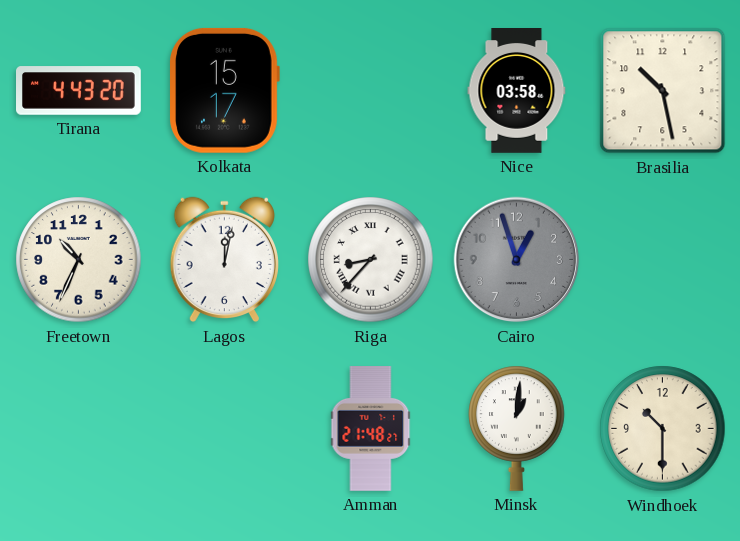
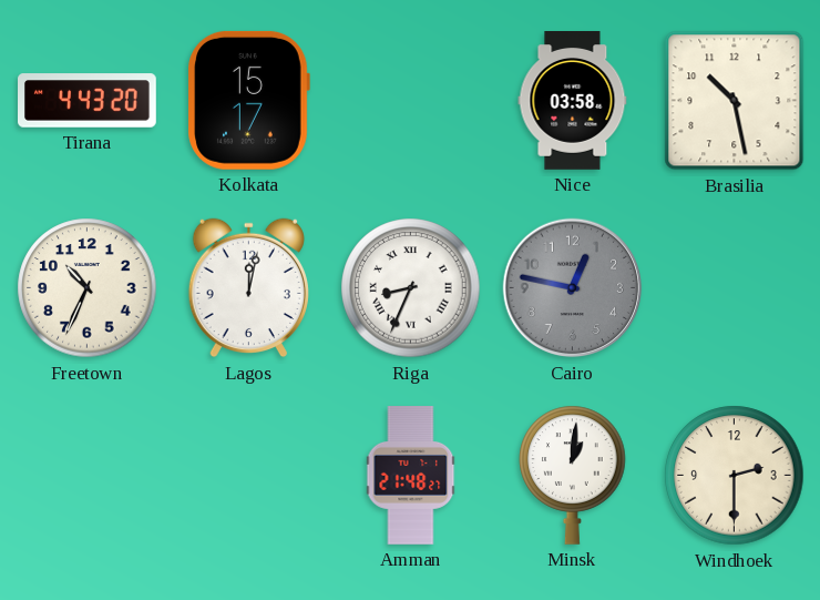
Riga: 8:37 -> 8:34
Cairo: 12:57 -> 12:47
Windhoek: 10:30 -> 2:30
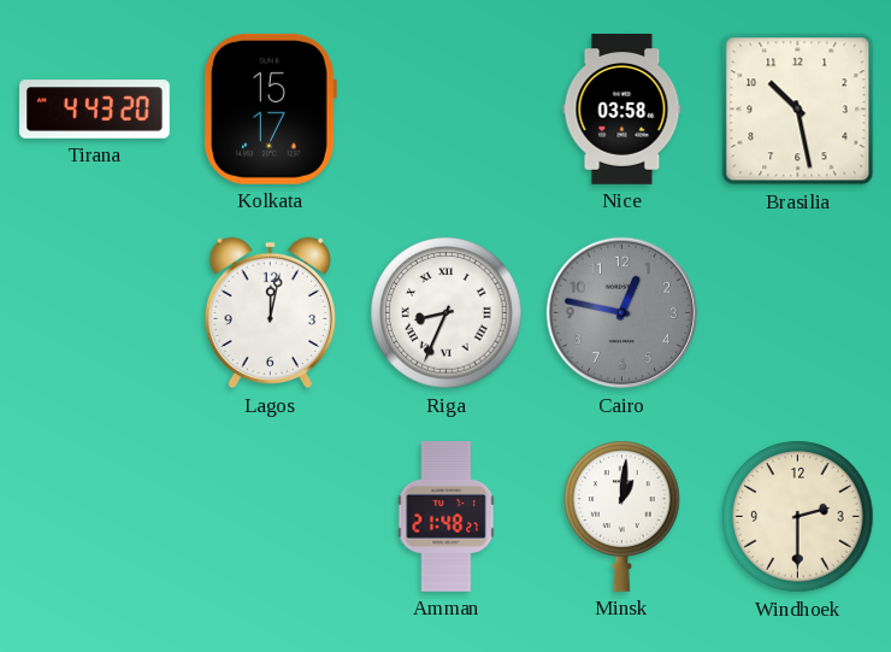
Freetown: 10:34 -> none
